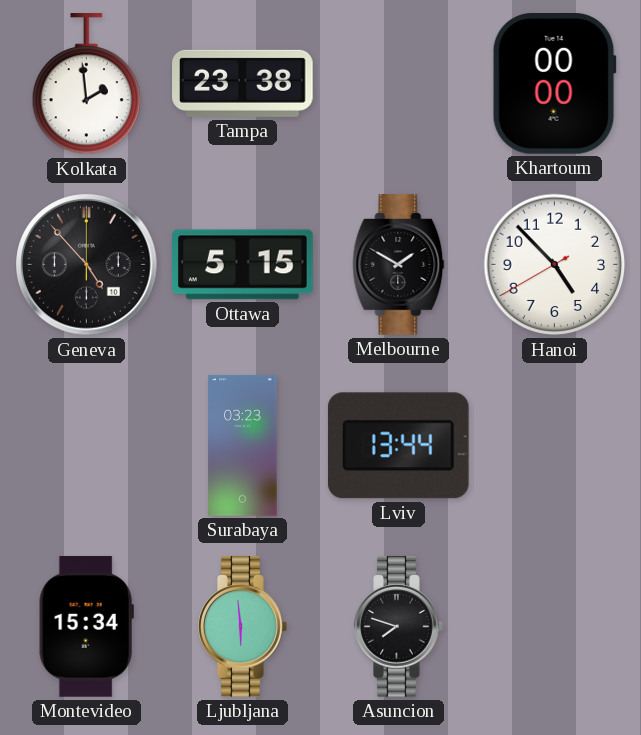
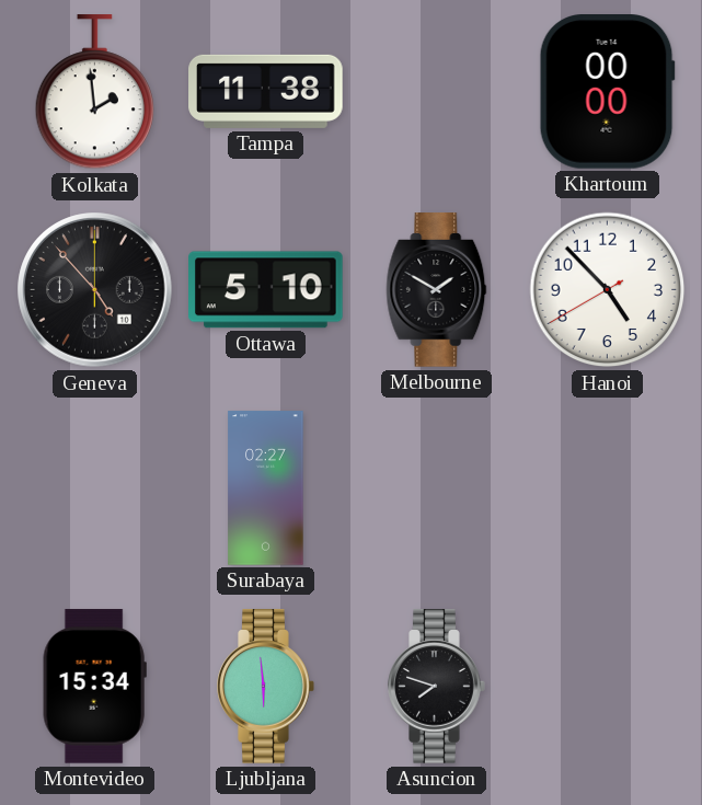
Tampa: 23:38 -> 11:38
Ottawa: 5:15 -> 5:10
Surabaya: 03:23 -> 02:27
Lviv: 13:44 -> none
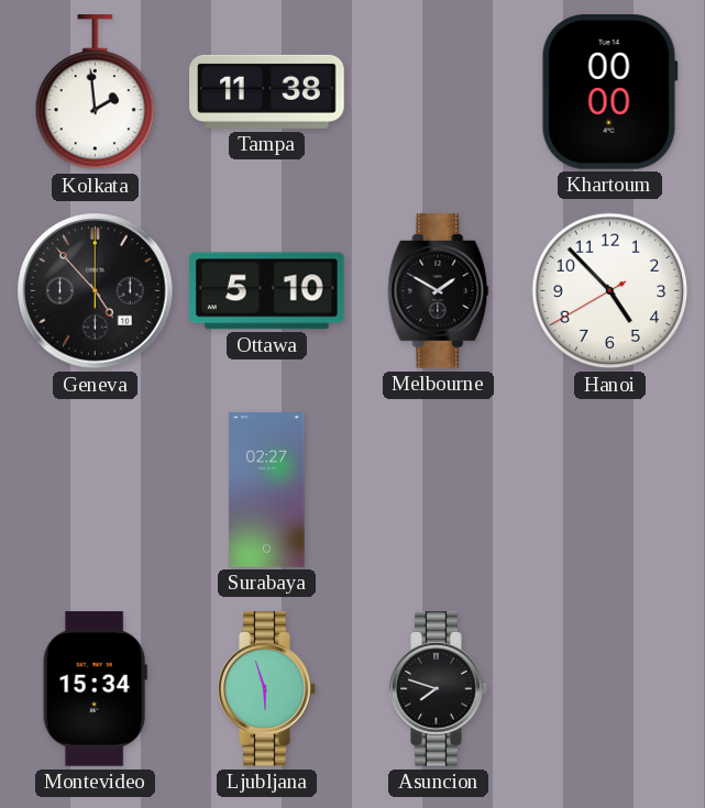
Ljubljana: 5:59 -> 5:57
